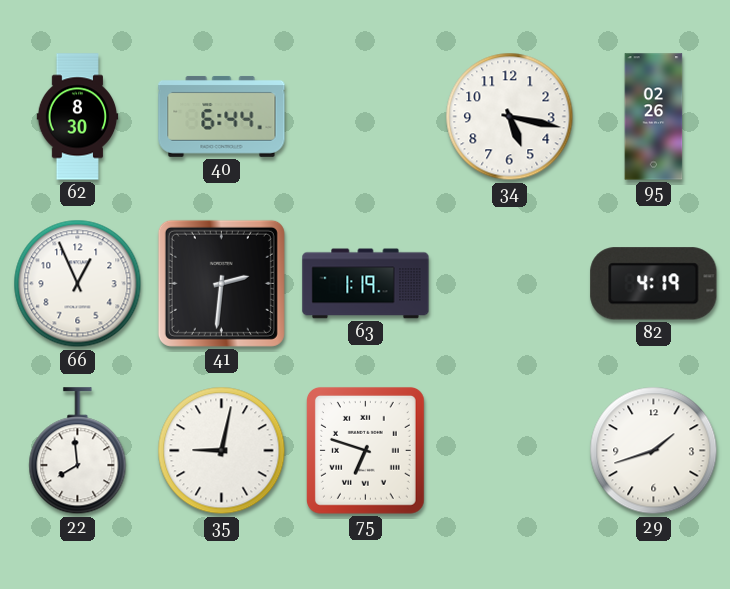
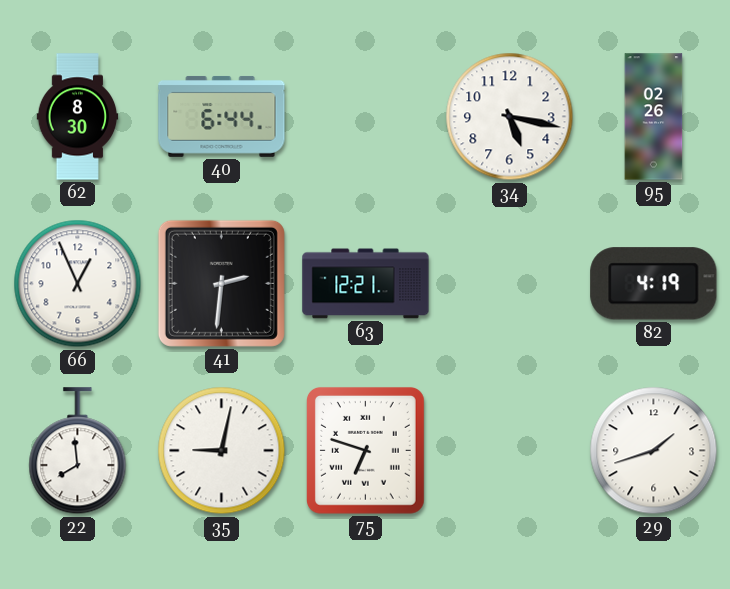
63: 1:19 -> 12:21
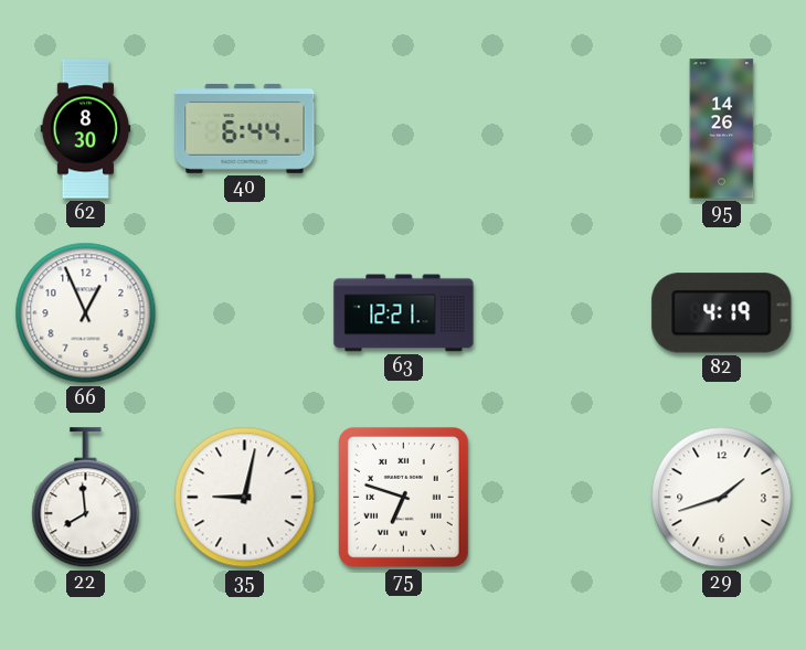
34: 5:17 -> none
95: 02:26 -> 14:26
41: 2:31 -> none
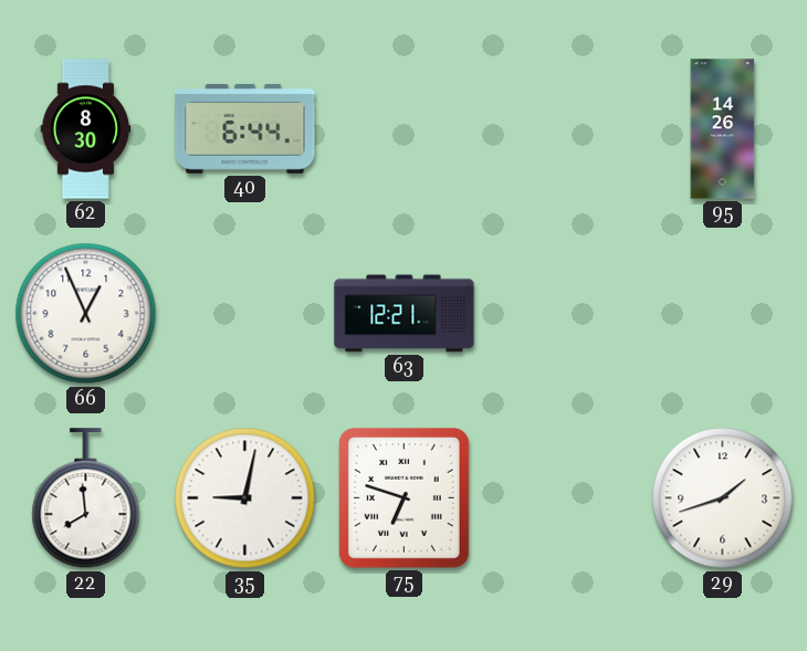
82: 4:19 -> none
